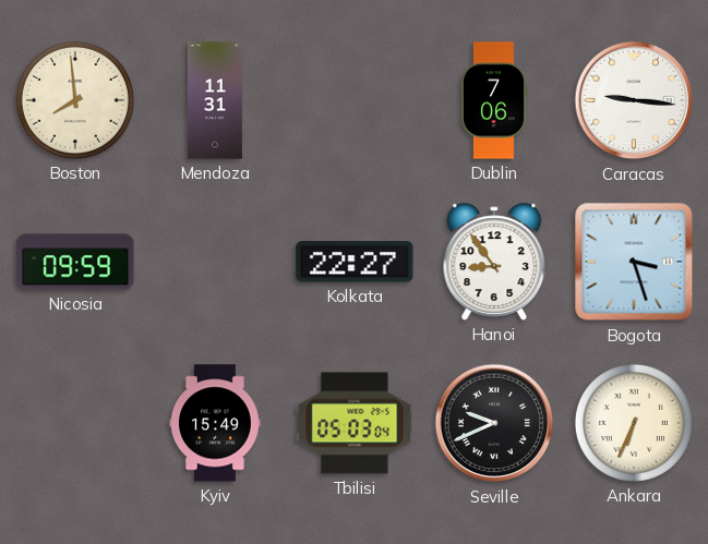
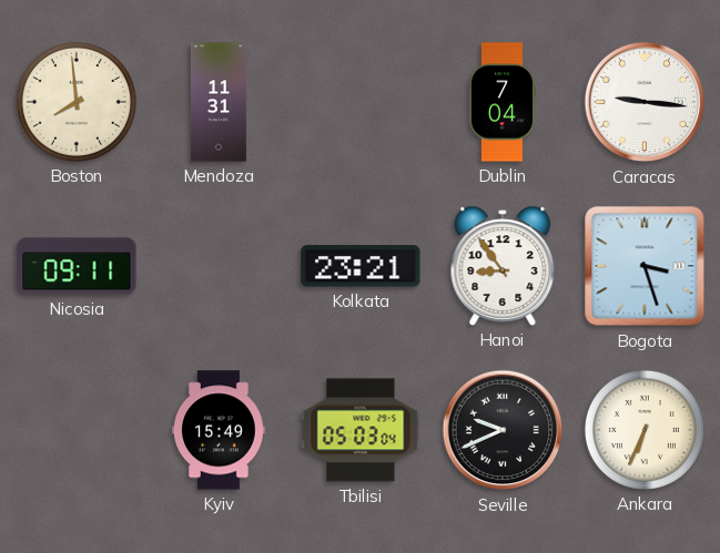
Dublin: 7:06 -> 7:04
Nicosia: 09:59 -> 09:11
Kolkata: 22:27 -> 23:21
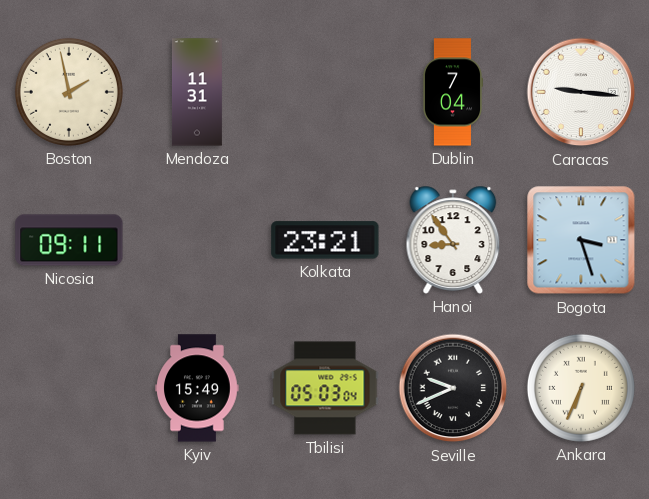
Boston: 7:59 -> 1:58
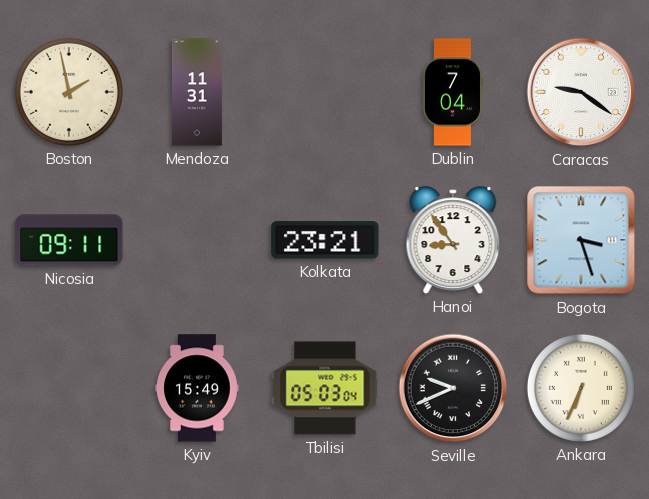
Caracas: 9:16 -> 9:21
